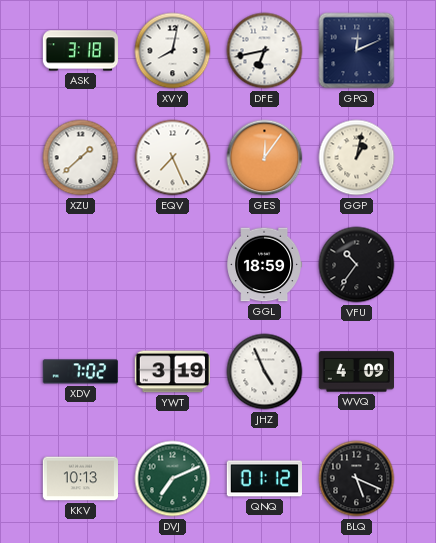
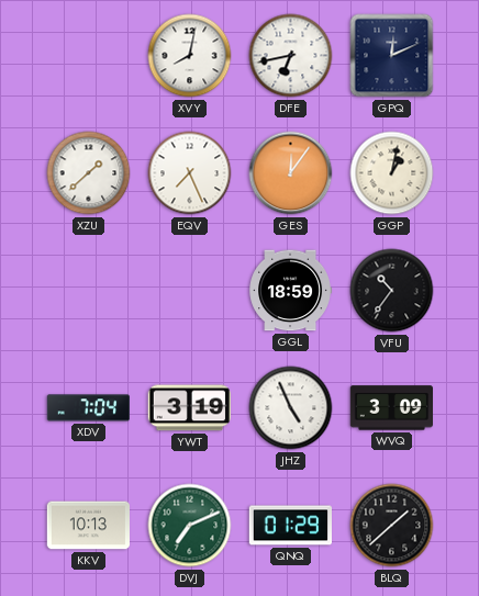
ASK: 3:18 -> none
XDV: 7:02 -> 7:04
WVQ: 4:09 -> 3:09
QNQ: 01:12 -> 01:29
BLQ: 5:19 -> 1:38
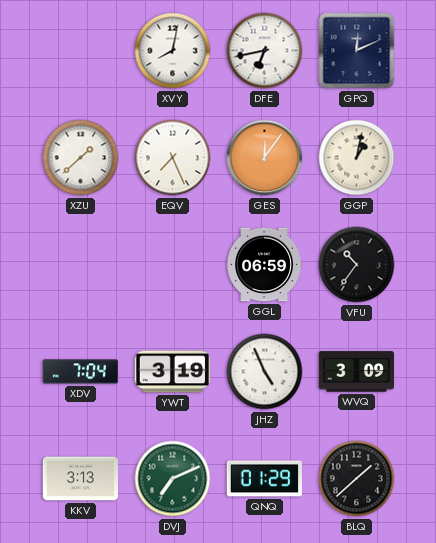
GGL: 18:59 -> 06:59
KKV: 10:13 -> 3:13
